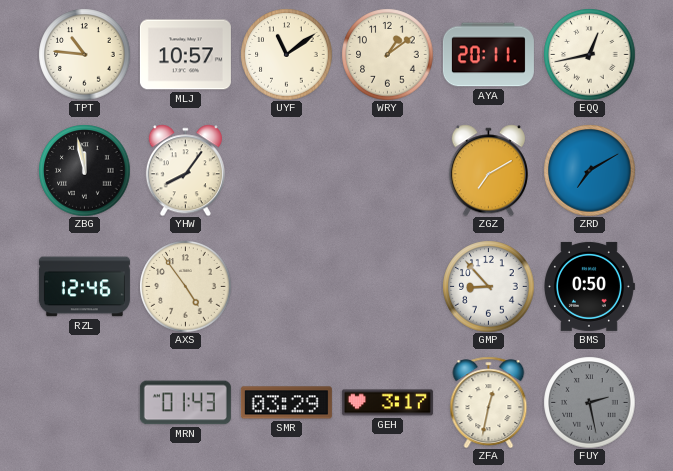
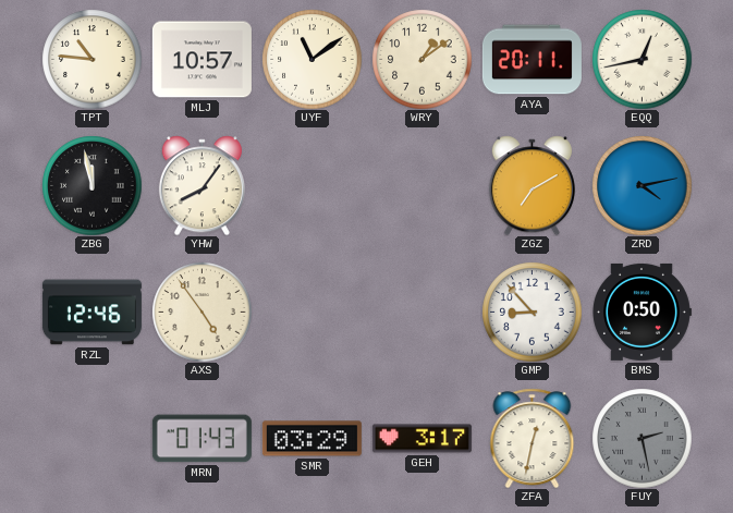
ZRD: 7:10 -> 4:13
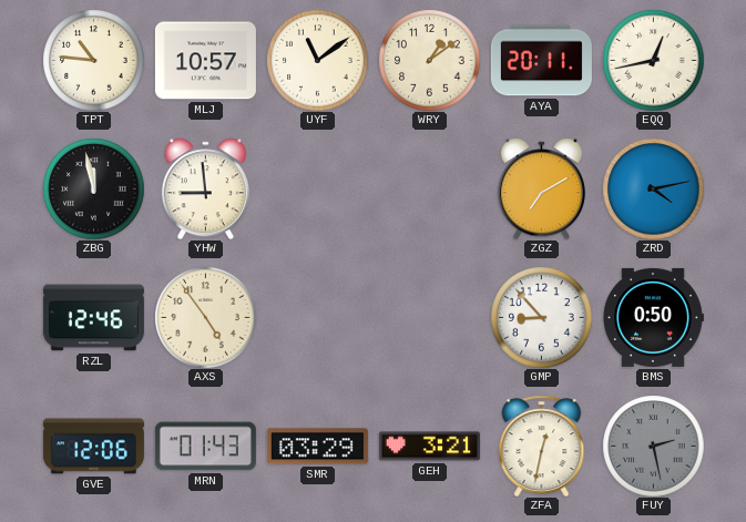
YHW: 8:06 -> 8:59
GVE: none -> 12:06
GEH: 3:17 -> 3:21
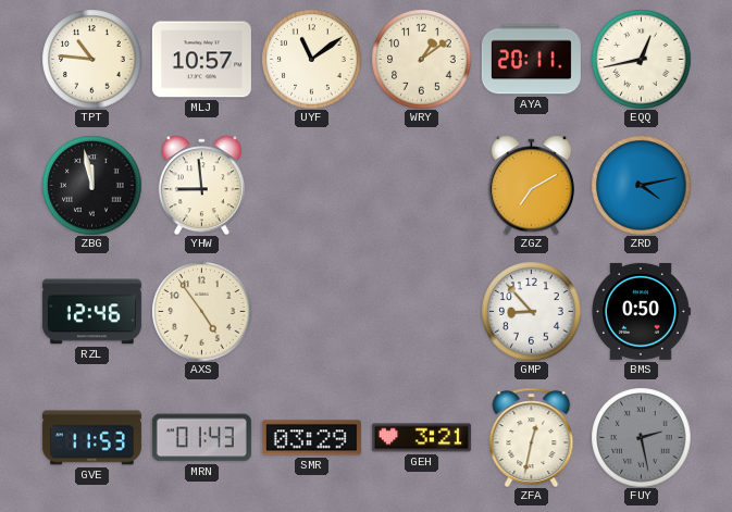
GVE: 12:06 -> 11:53
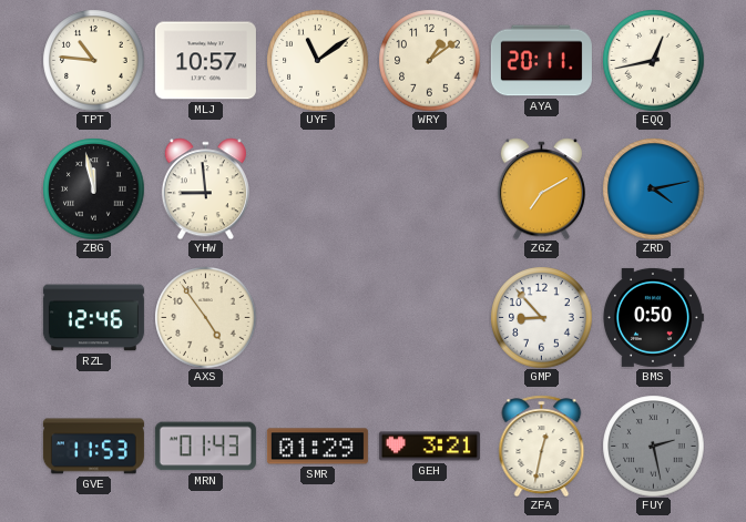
SMR: 03:29 -> 01:29
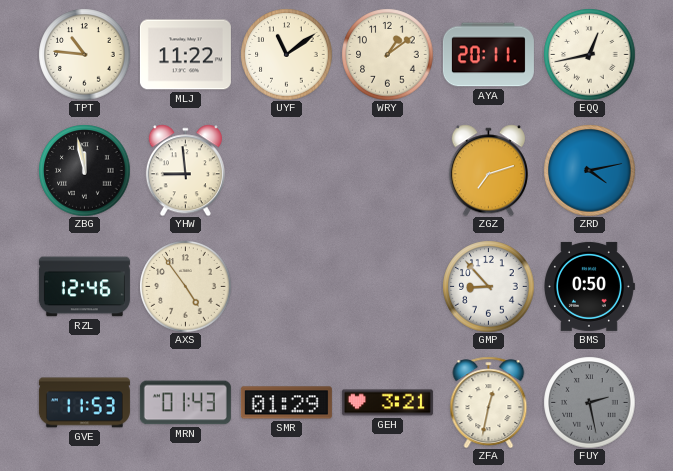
MLJ: 10:57 -> 11:22
ZGZ: 7:10 -> 7:12
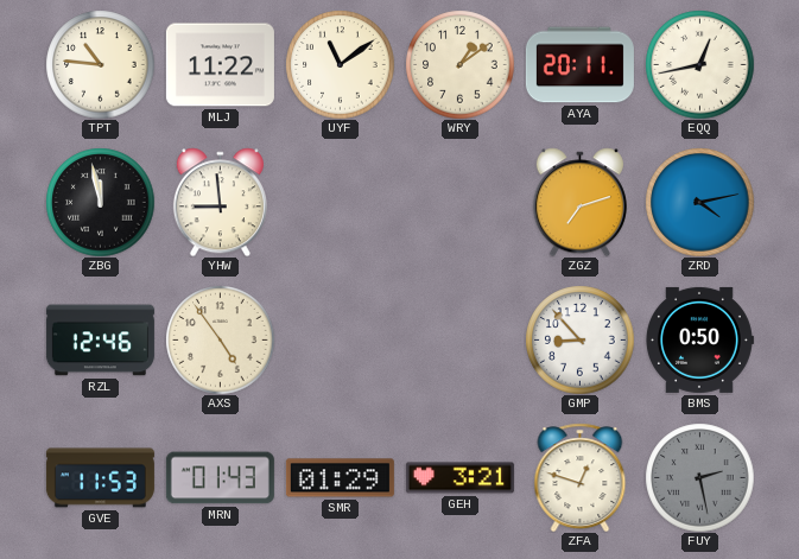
ZFA: 12:32 -> 12:48
